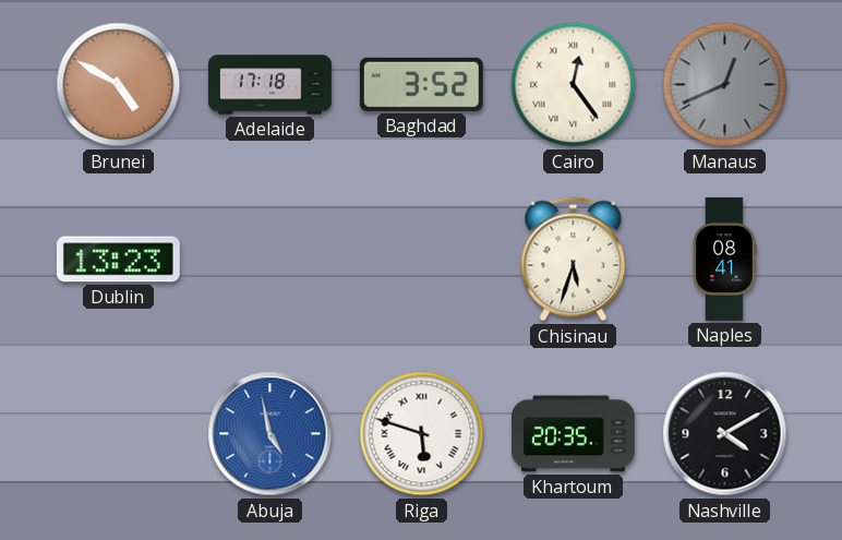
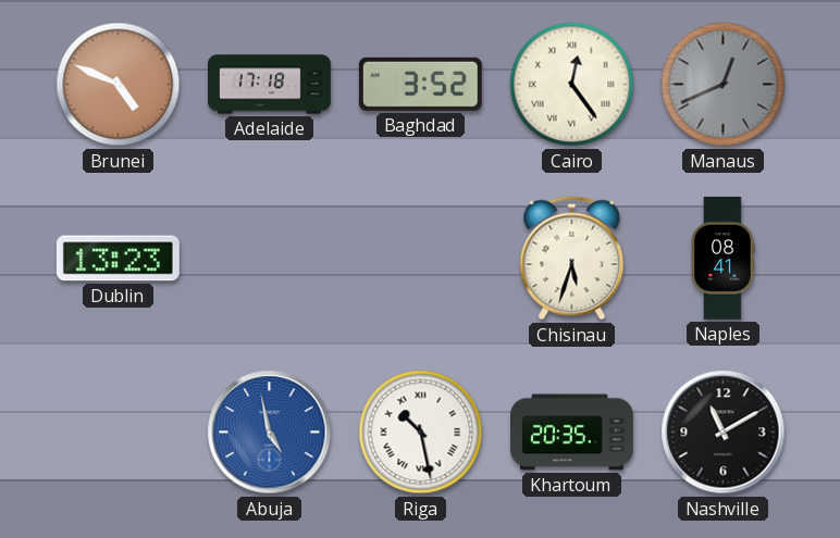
Brunei: 4:50 -> 4:49
Riga: 5:48 -> 10:28
Nashville: 4:10 -> 11:10
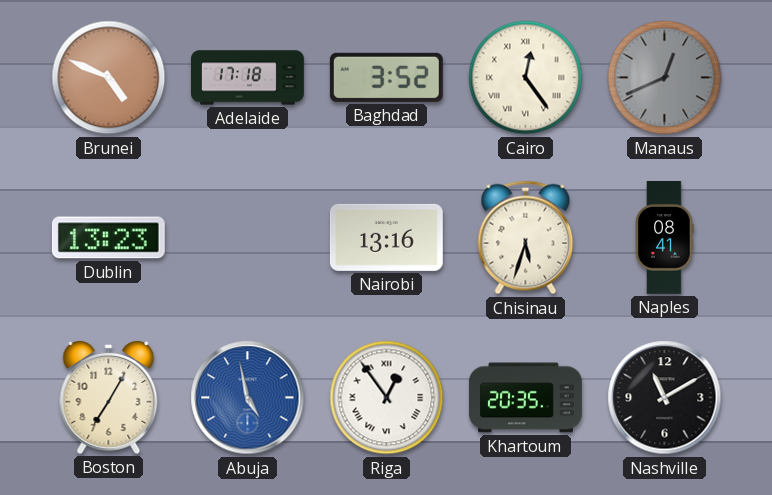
Nairobi: none -> 13:16
Boston: none -> 7:05
Riga: 10:28 -> 12:54
